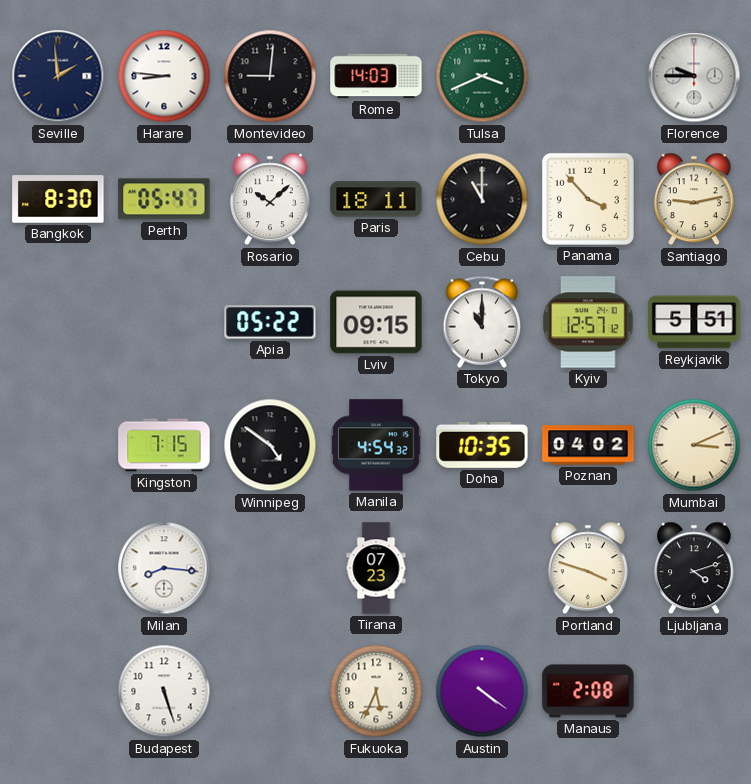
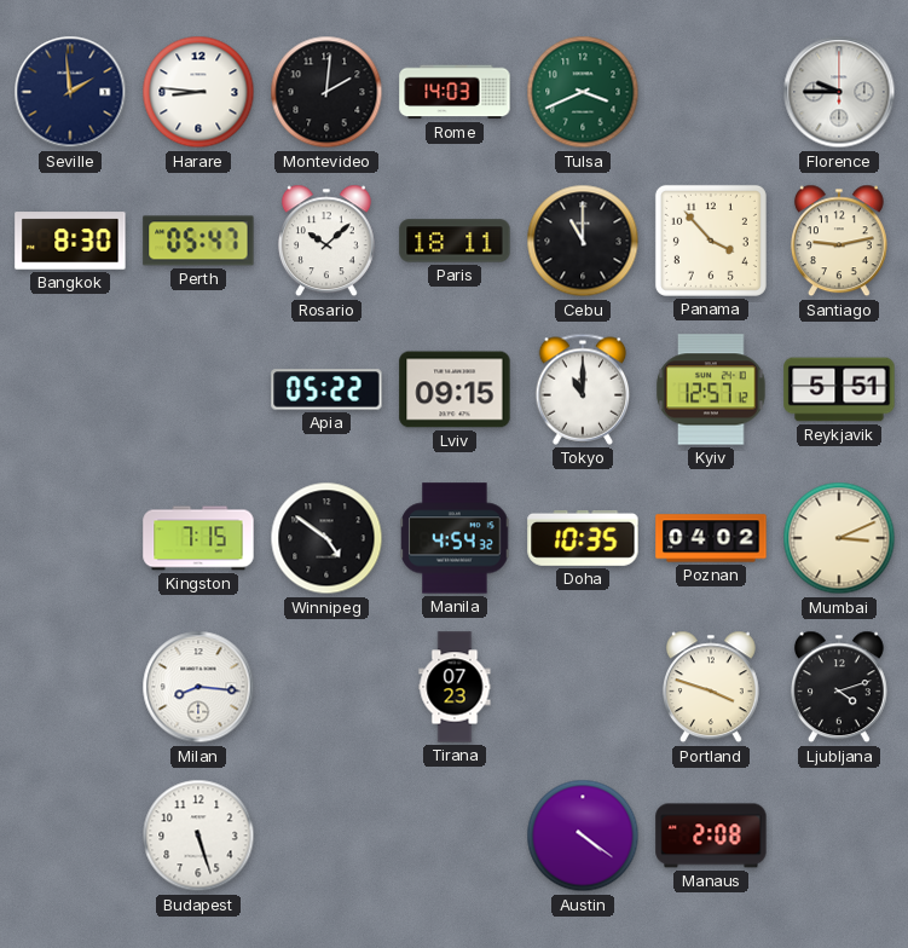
Montevideo: 9:01 -> 2:01
Fukuoka: 5:34 -> none
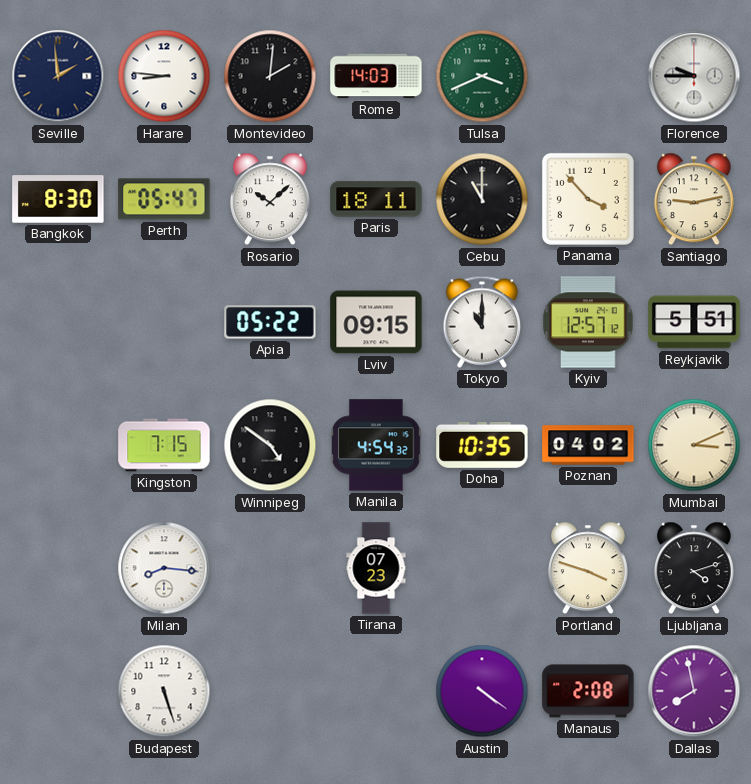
Dallas: none -> 7:58
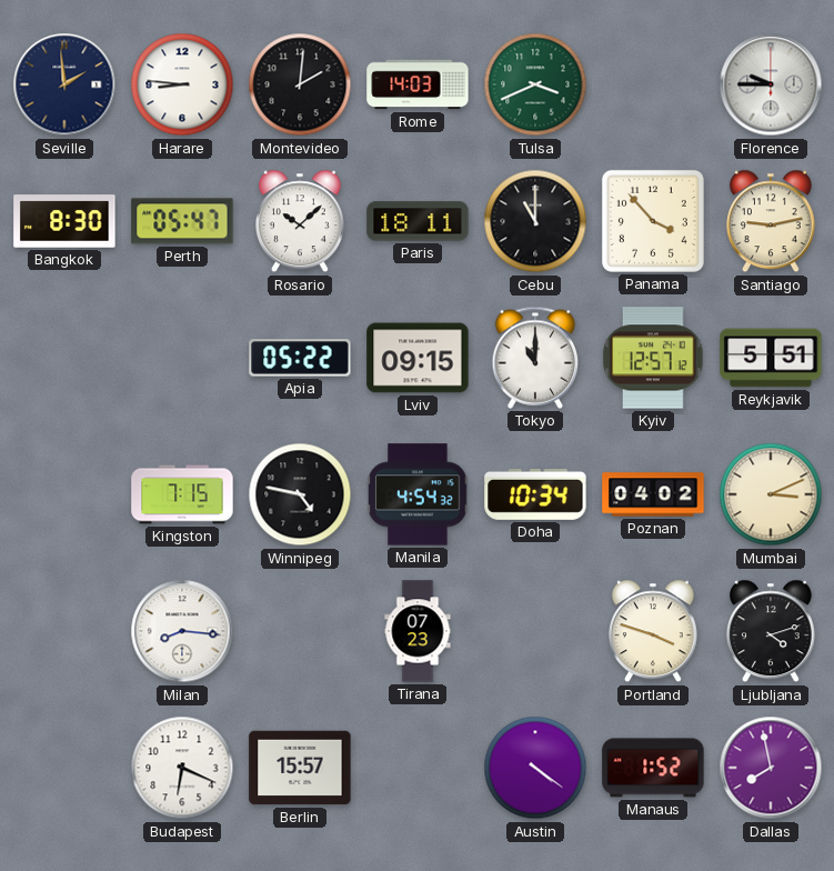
Winnipeg: 4:51 -> 4:47
Doha: 10:35 -> 10:34
Budapest: 5:27 -> 6:19
Berlin: none -> 15:57
Manaus: 2:08 -> 1:52
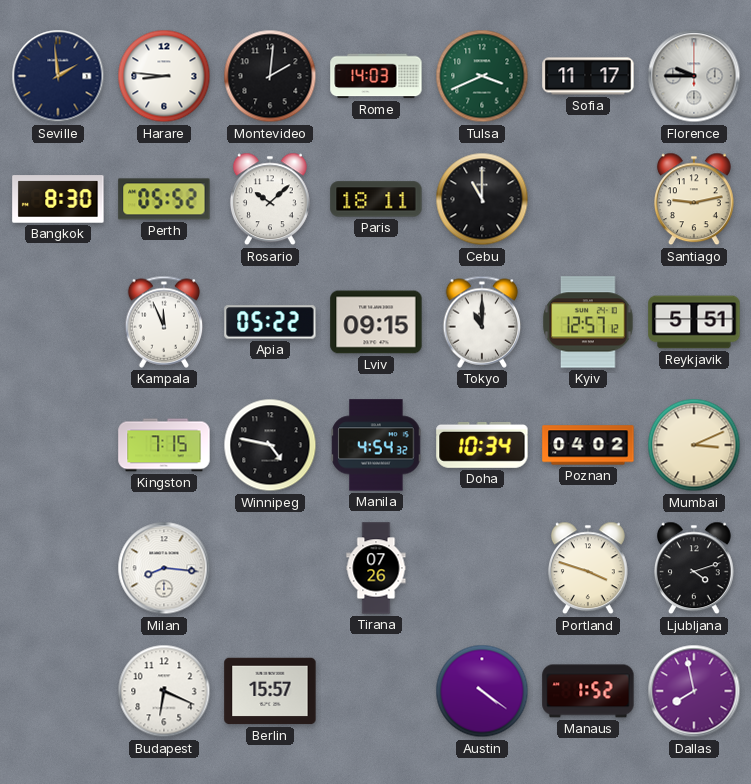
Sofia: none -> 11:17
Perth: 05:47 -> 05:52
Panama: 3:53 -> none
Kampala: none -> 11:56
Tirana: 07:23 -> 07:26
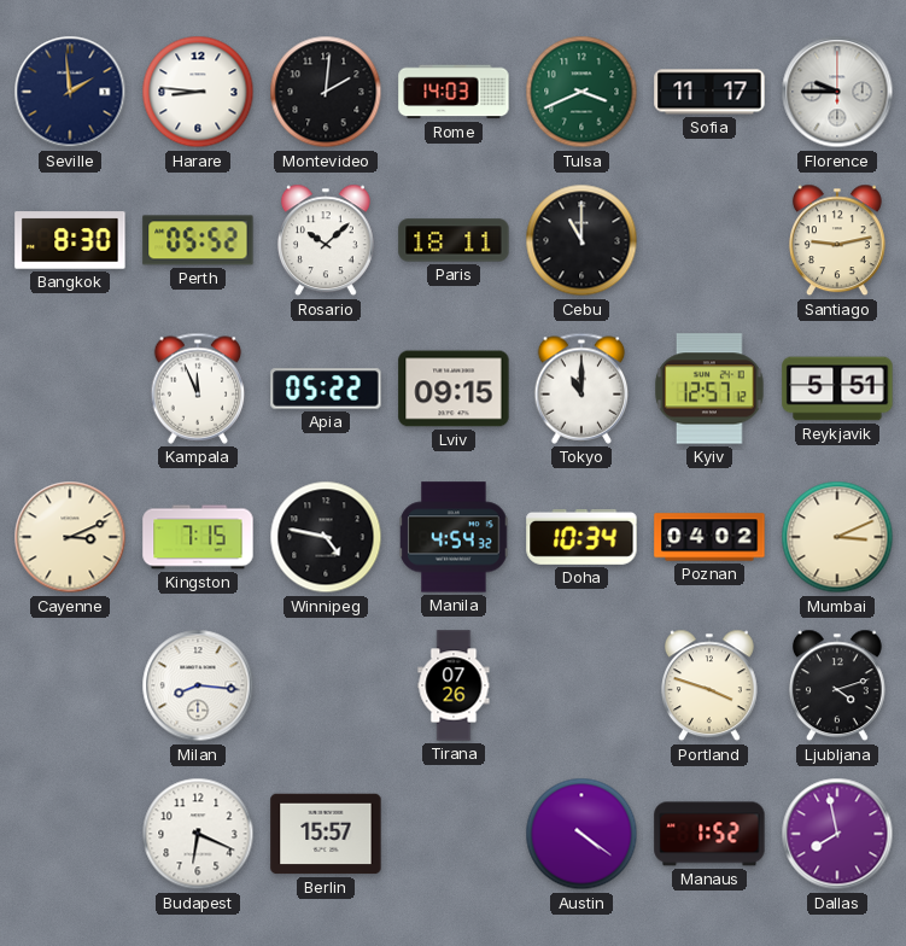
Cayenne: none -> 3:11
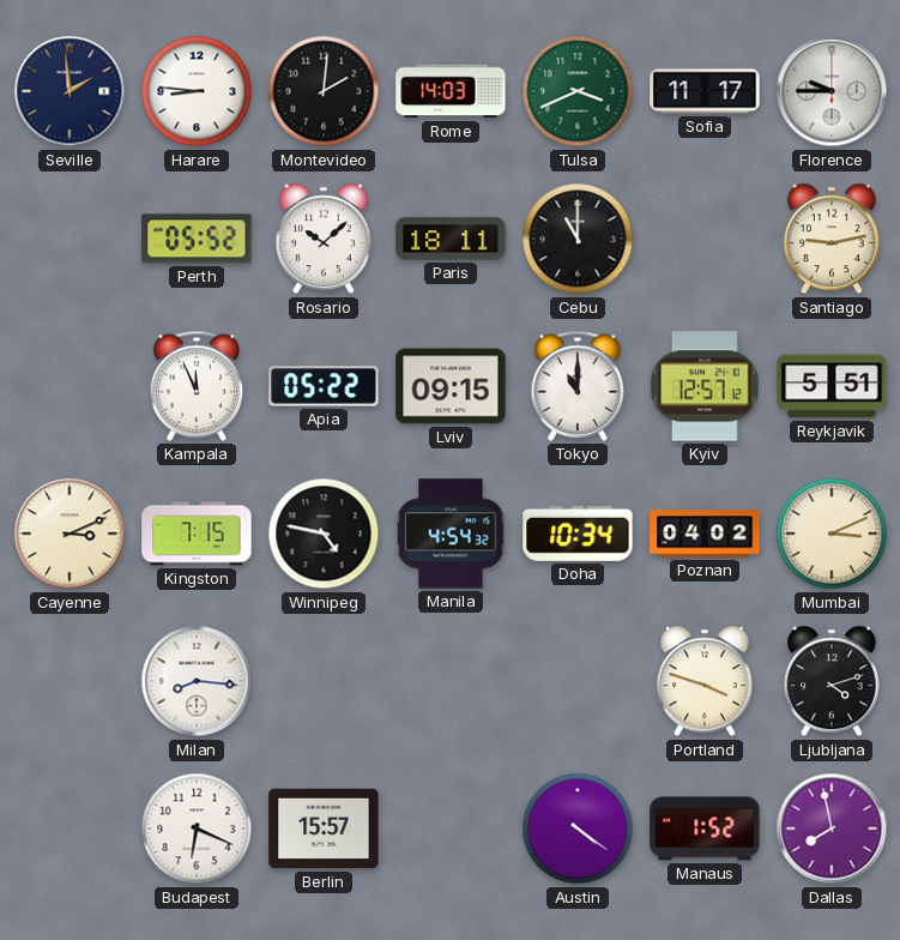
Bangkok: 8:30 -> none
Tirana: 07:26 -> none
